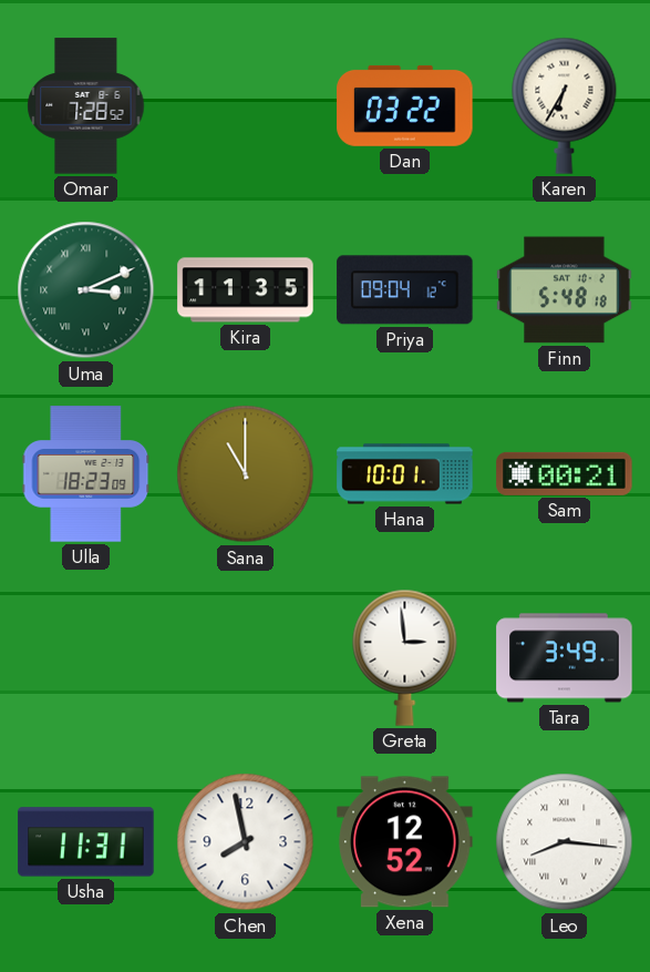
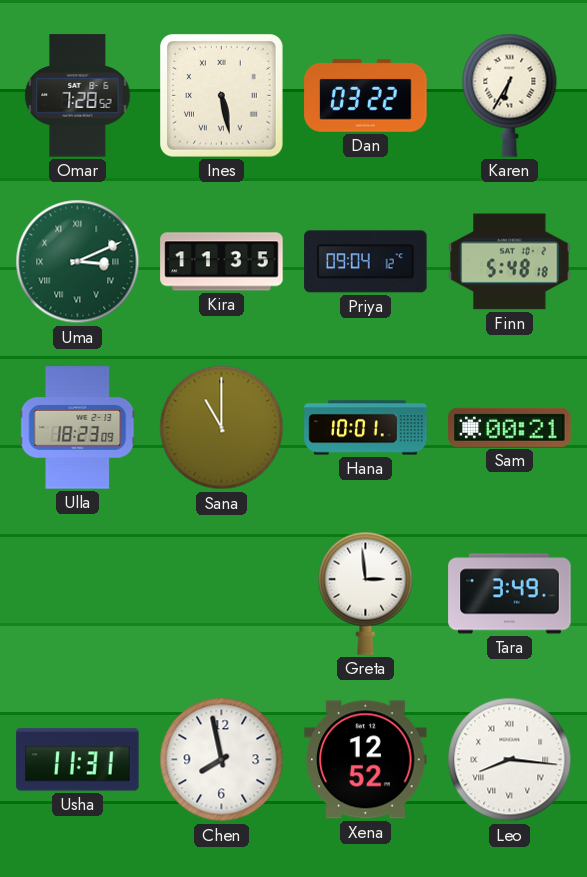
Ines: none -> 5:28
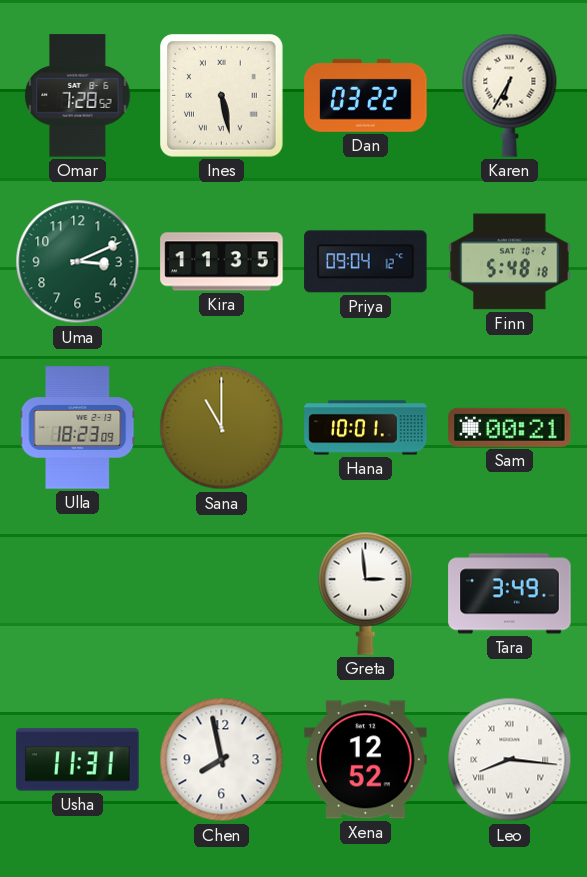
Uma numerals: Roman -> Arabic
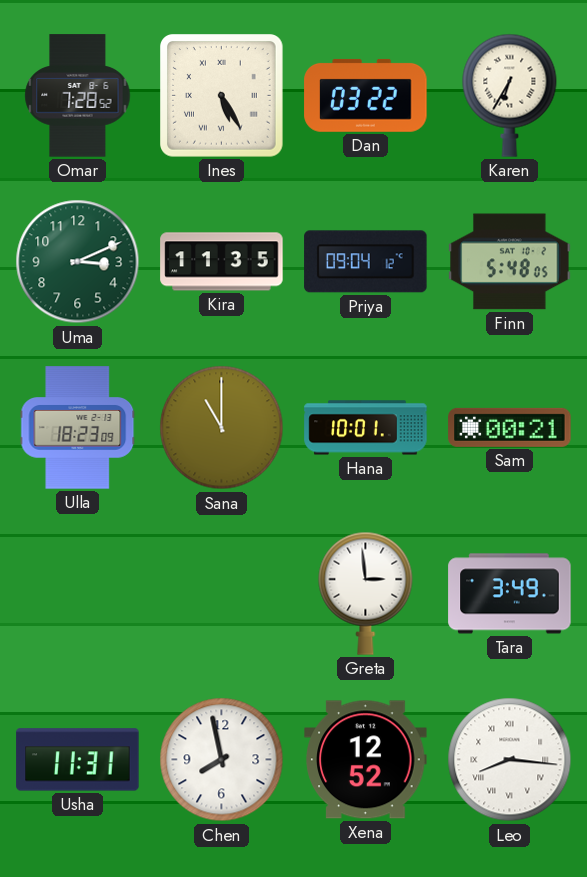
Ines: 5:28 -> 5:25
Finn: 5:48:18 -> 5:48:05
